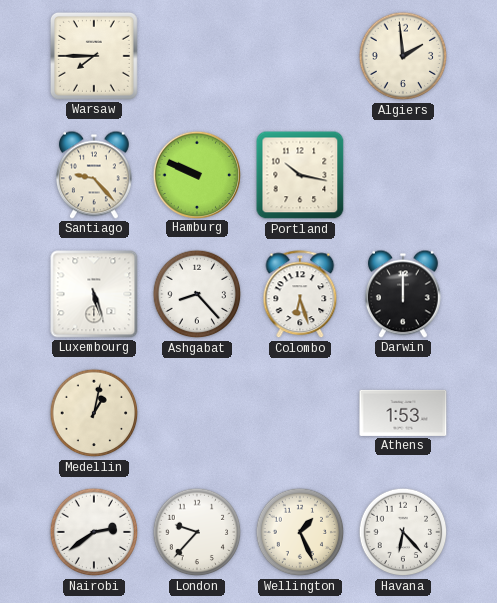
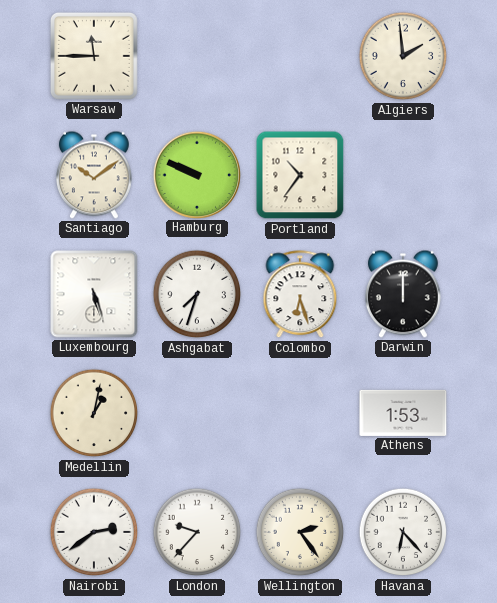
Warsaw: 7:45 -> 11:45
Santiago: 9:23 -> 10:09
Portland: 10:17 -> 10:36
Ashgabat: 8:23 -> 7:33
Wellington: 1:26 -> 2:24
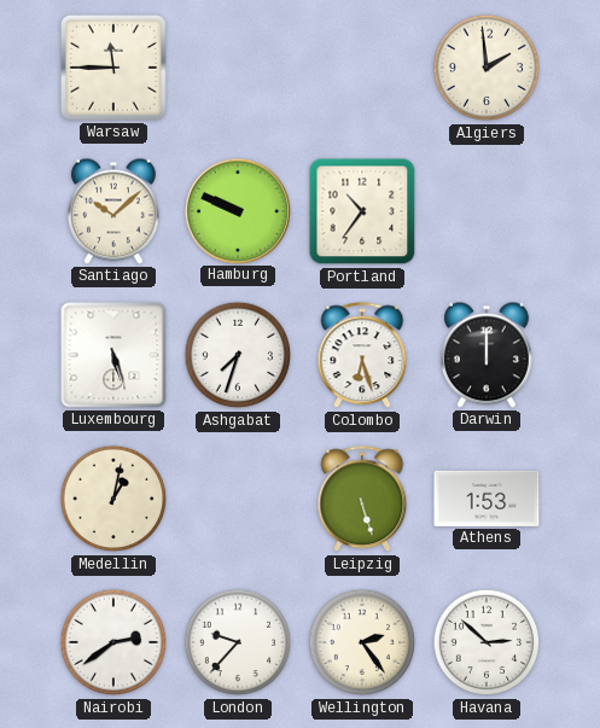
Santiago: 10:09 -> 10:08
Leipzig: none -> 5:27
Havana: 6:23 -> 2:52
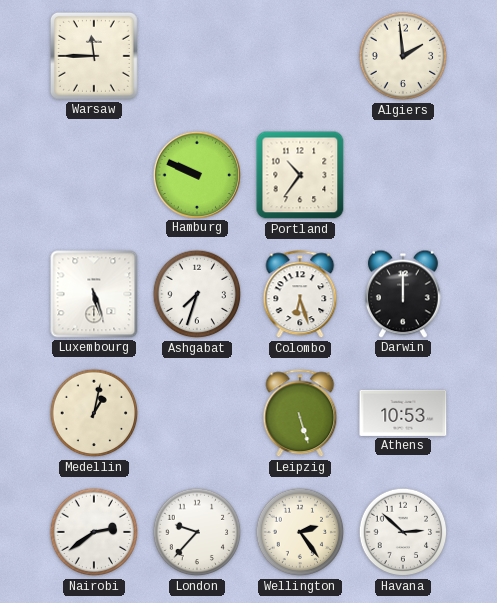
Santiago: 10:08 -> none
Athens: 1:53 -> 10:53
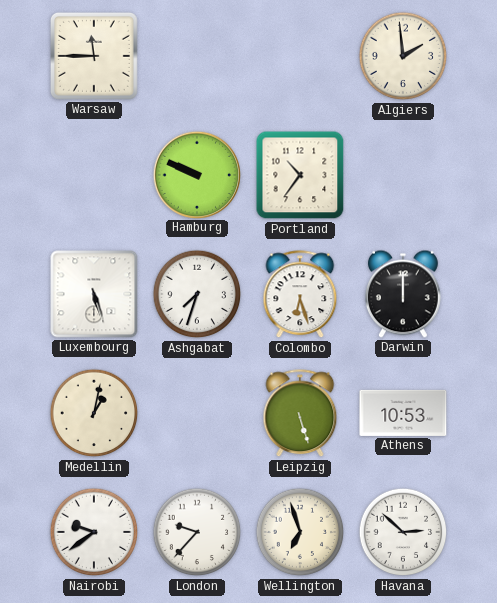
Nairobi: 2:39 -> 9:39
Wellington: 2:24 -> 6:57
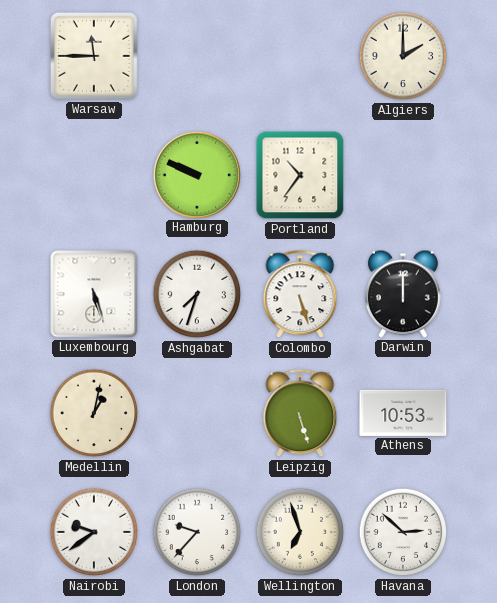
Algiers: 1:59 -> 2:00
Colombo: 6:27 -> 5:27
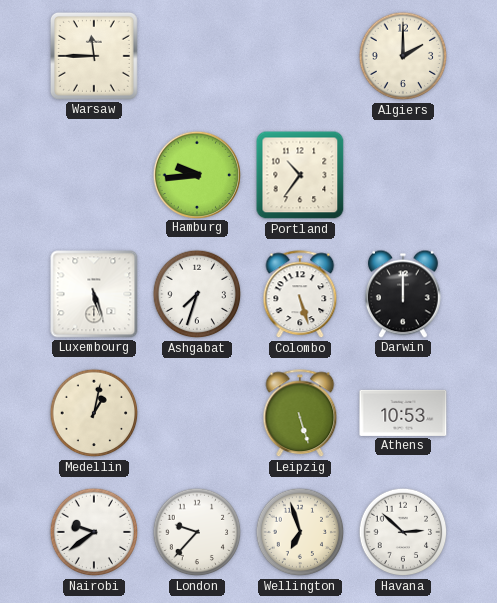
Hamburg: 9:49 -> 9:44
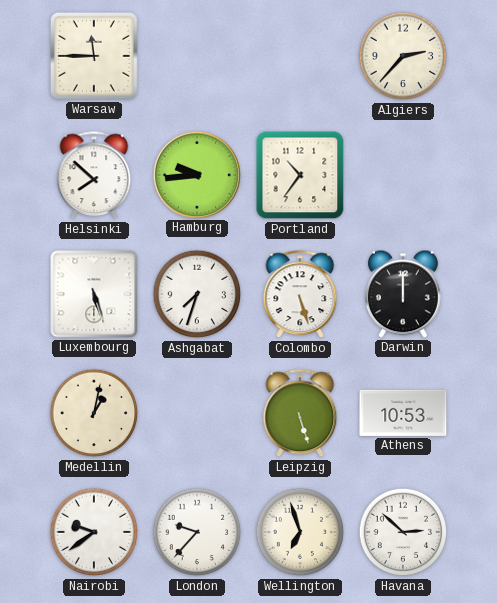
Algiers: 2:00 -> 2:37
Helsinki: none -> 7:52
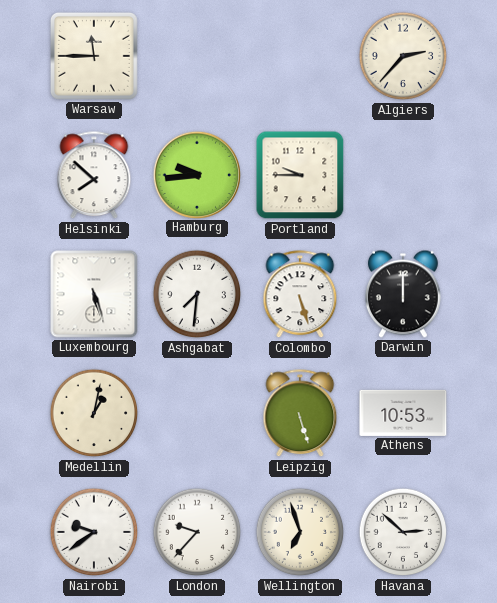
Portland: 10:36 -> 9:45
Ashgabat: 7:33 -> 7:31
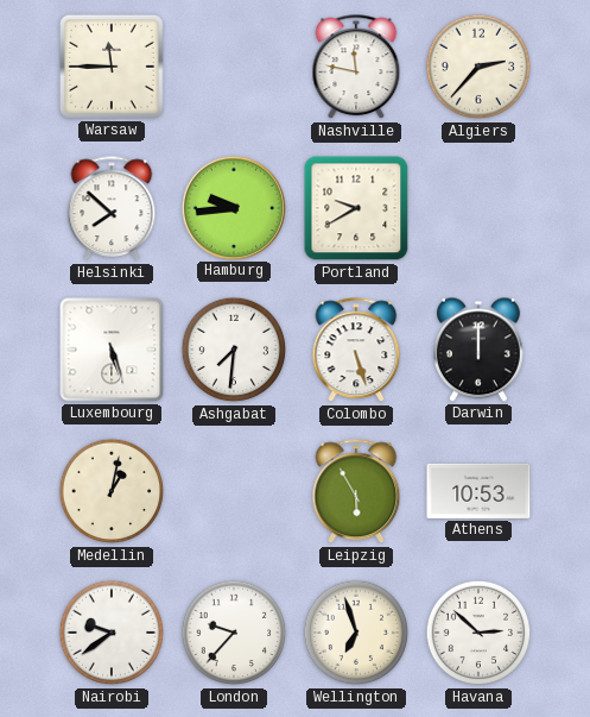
Nashville: none -> 11:47
Portland: 9:45 -> 9:40
Leipzig: 5:27 -> 5:55
